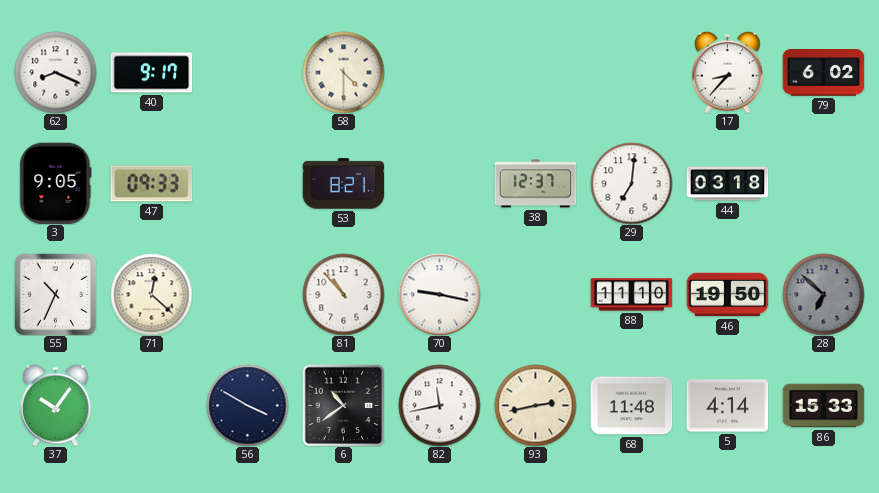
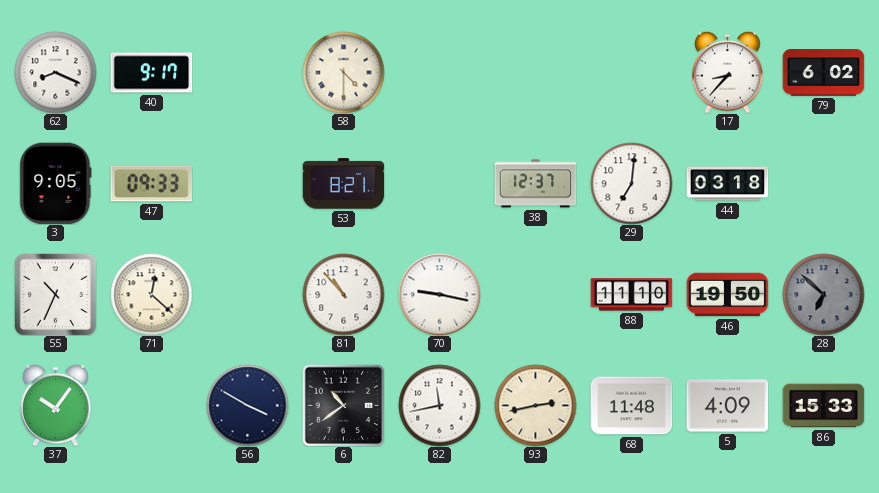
5: 4:14 -> 4:09
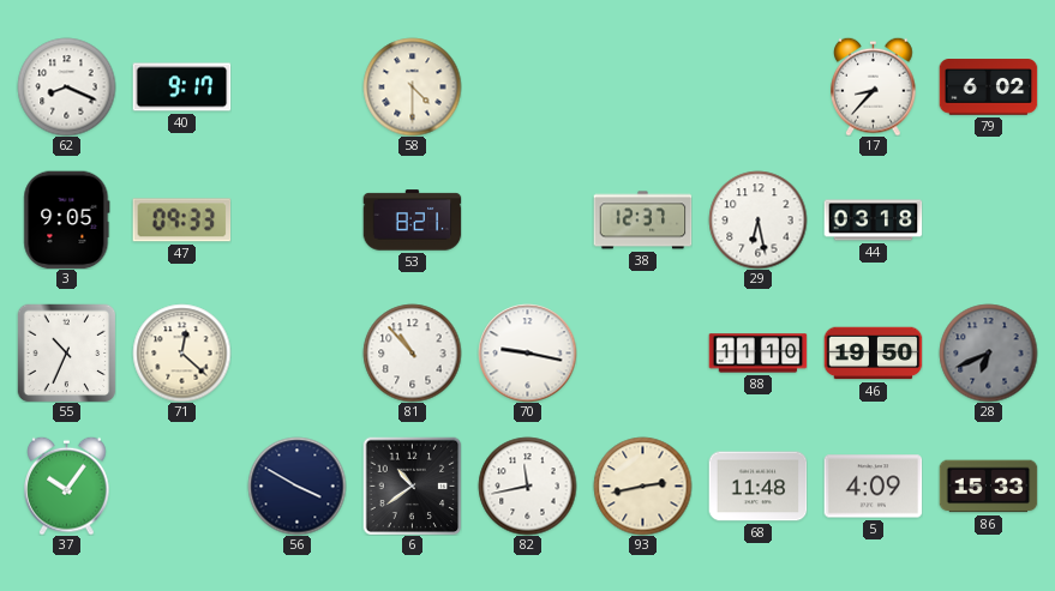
29: 7:01 -> 6:28
28: 6:52 -> 6:41
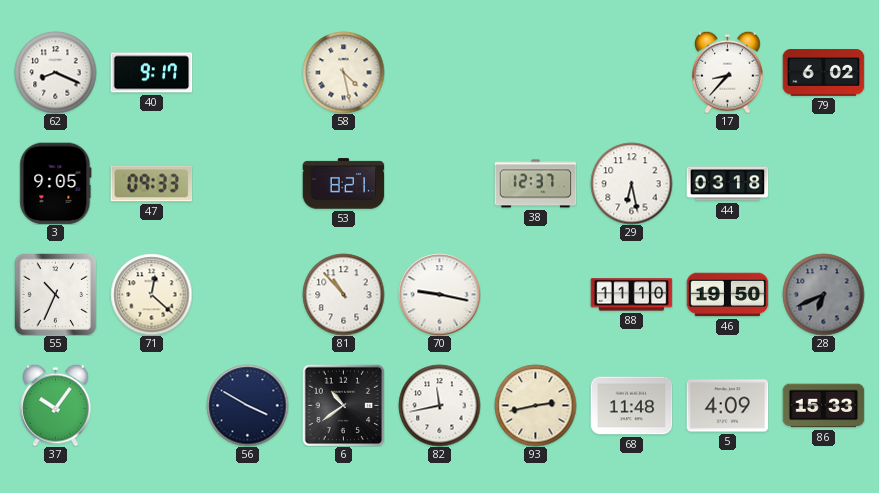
58: 4:30 -> 4:28
